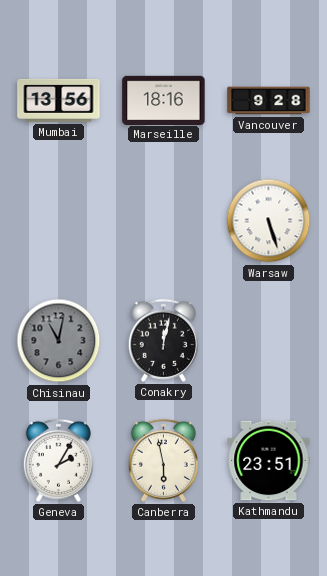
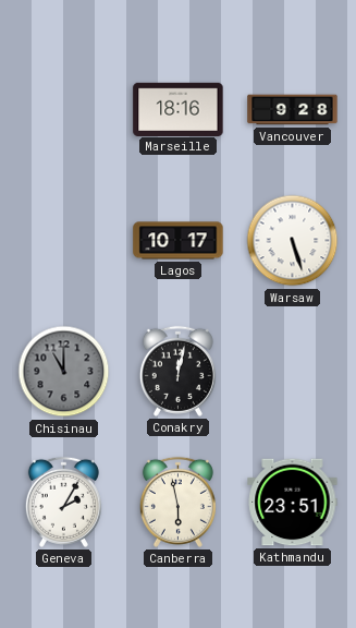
Mumbai: 13:56 -> none
Lagos: none -> 10:17
Chisinau: 11:02 -> 11:00
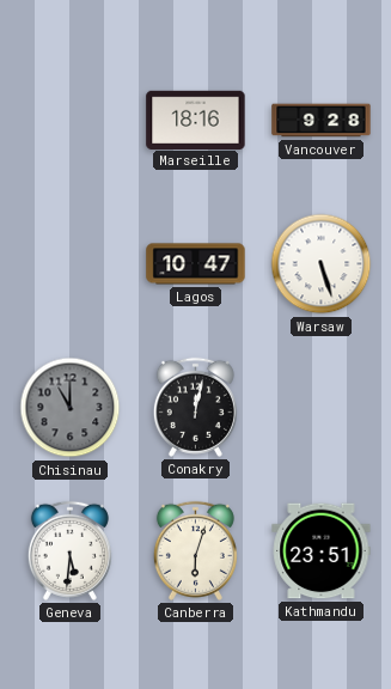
Lagos: 10:17 -> 10:47
Geneva: 2:05 -> 5:31
Canberra: 5:58 -> 6:03
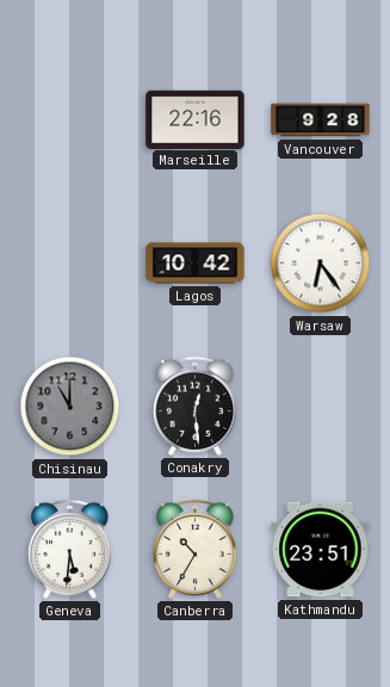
Marseille: 18:16 -> 22:16
Lagos: 10:47 -> 10:42
Warsaw: 5:27 -> 6:24
Conakry: 12:02 -> 12:29
Canberra: 6:03 -> 10:35
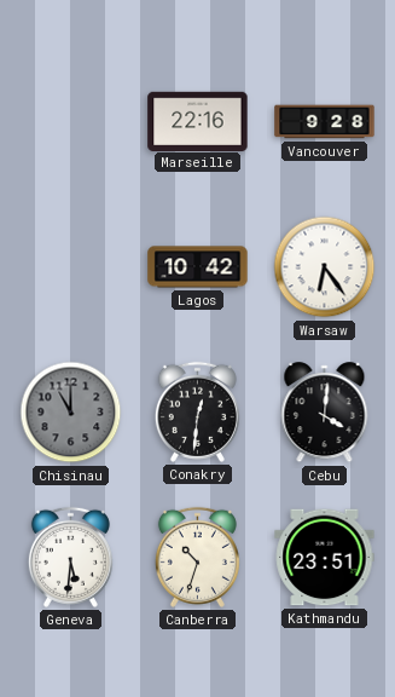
Conakry: 12:29 -> 12:31
Cebu: none -> 4:01
Canberra: 10:35 -> 10:33
